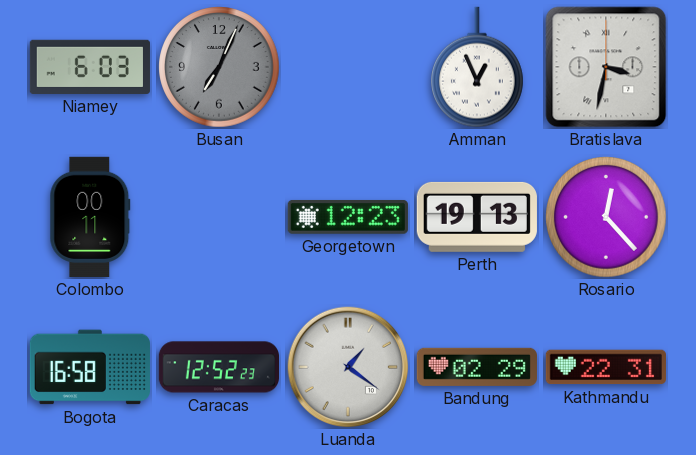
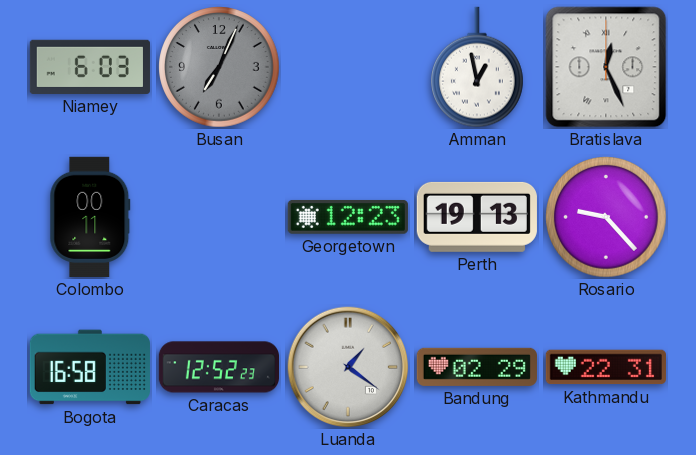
Amman: 12:56 -> 12:58
Bratislava: 3:32 -> 12:26
Rosario: 12:23 -> 9:23
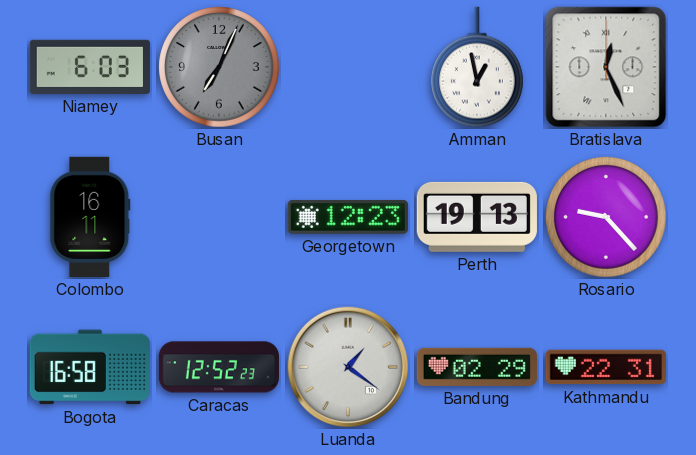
Colombo: 00:11 -> 16:11
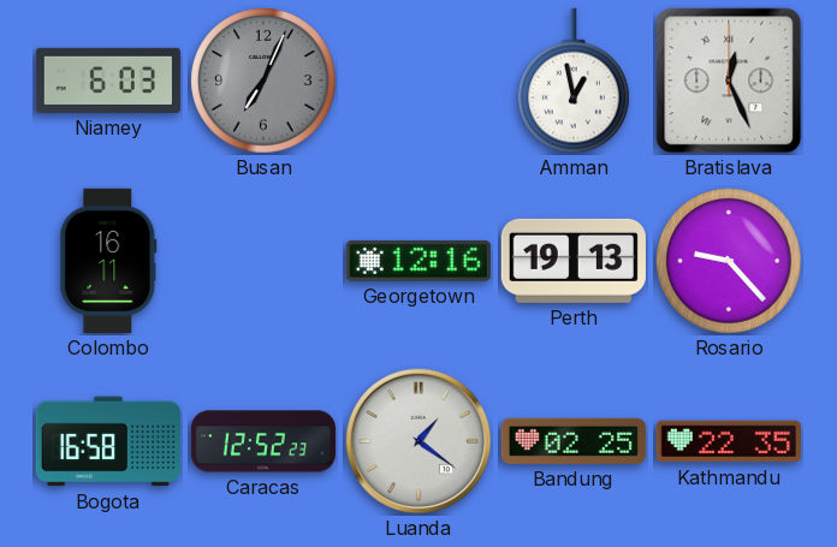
Georgetown: 12:23 -> 12:16
Bandung: 02:29 -> 02:25
Kathmandu: 22:31 -> 22:35
